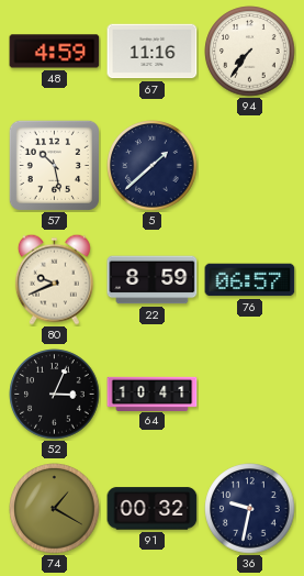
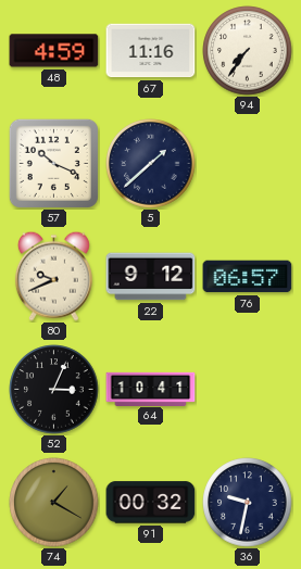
57: 10:28 -> 10:19
22: 8:59 -> 9:12
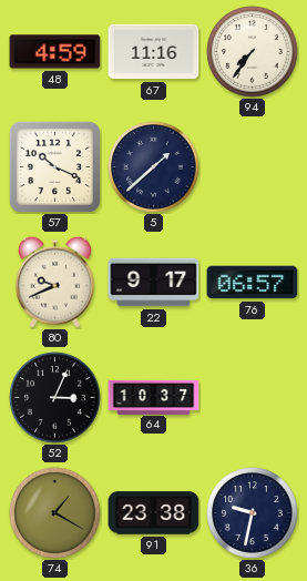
22: 9:12 -> 9:17
64: 10:41 -> 10:37
91: 00:32 -> 23:38
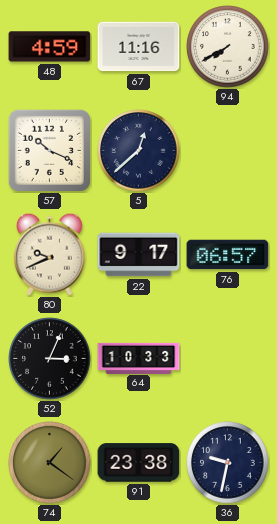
94: 7:36 -> 7:40
5: 1:38 -> 12:38
64: 10:37 -> 10:33
74: 1:20 -> 1:21
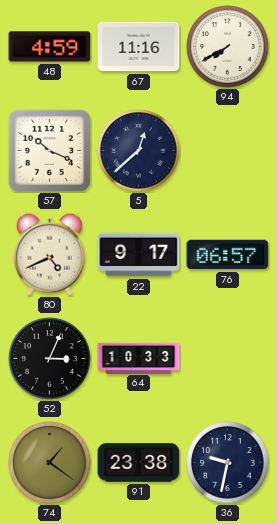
80: 9:41 -> 4:41
